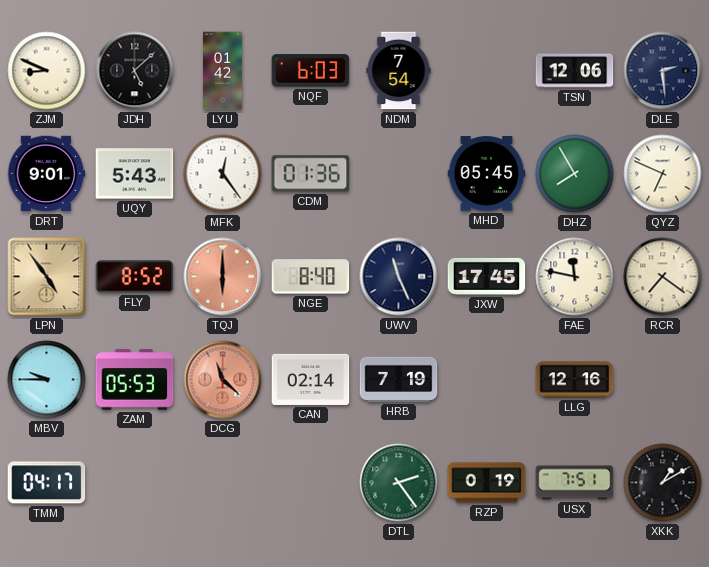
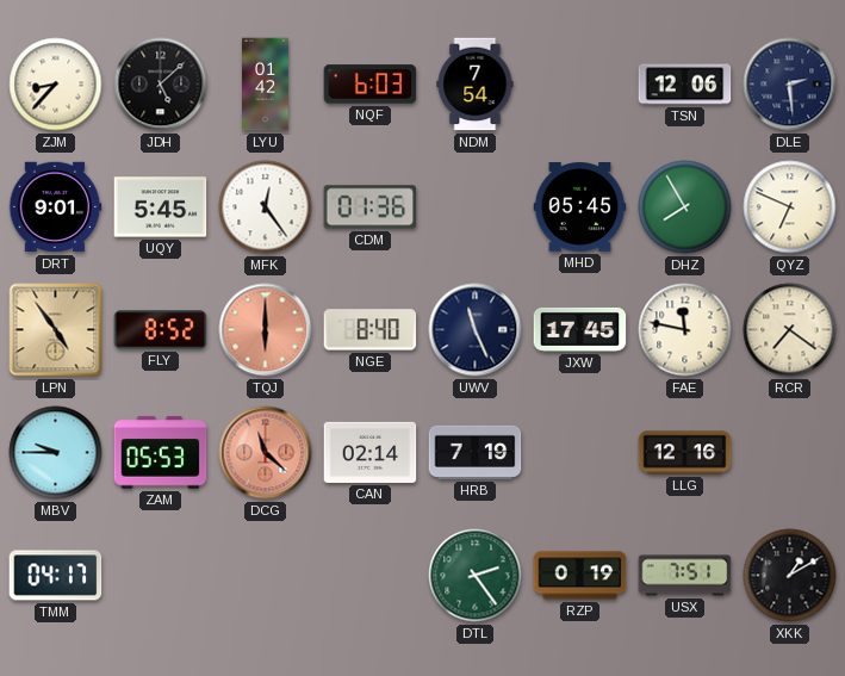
ZJM: 8:49 -> 8:37
UQY: 5:43 -> 5:45
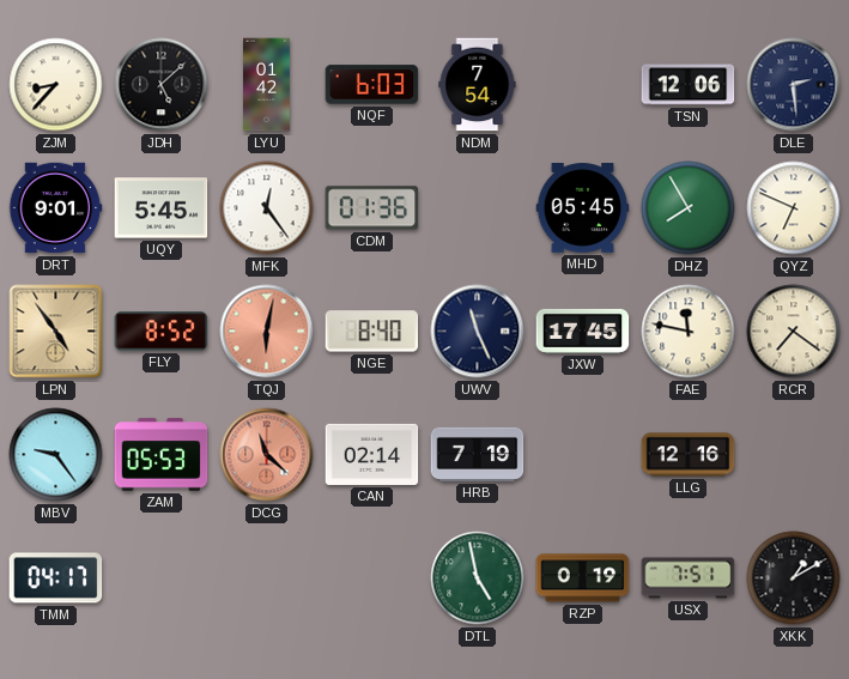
TQJ: 6:00 -> 6:02
MBV: 9:45 -> 9:24
DTL: 2:24 -> 4:58
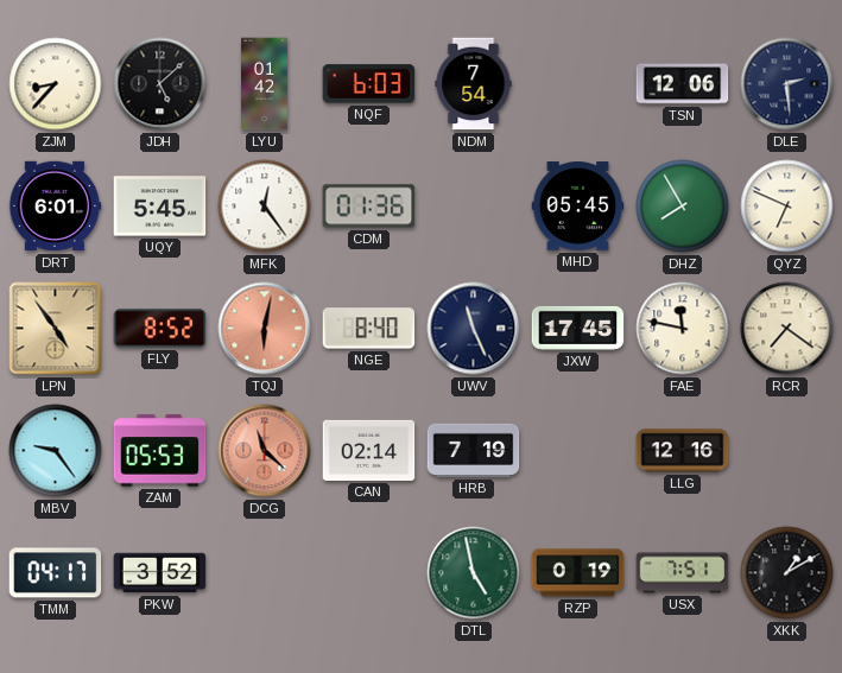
DRT: 9:01 -> 6:01
PKW: none -> 3:52
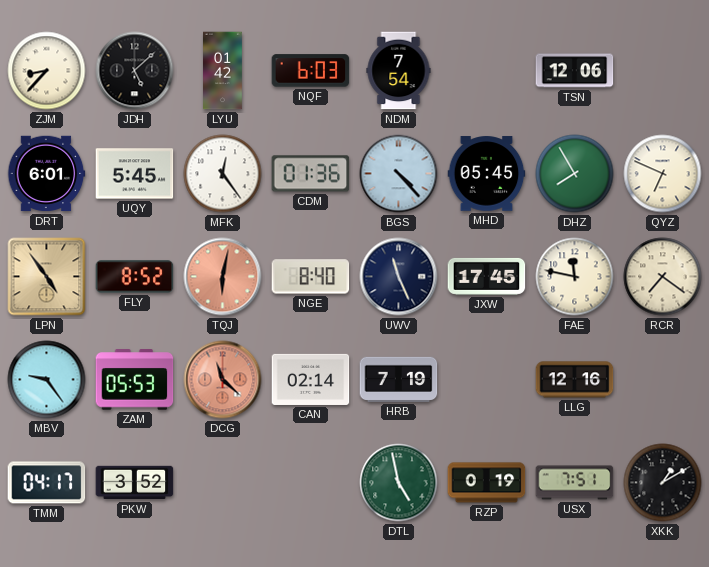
DLE: 2:29 -> none
BGS: none -> 4:23
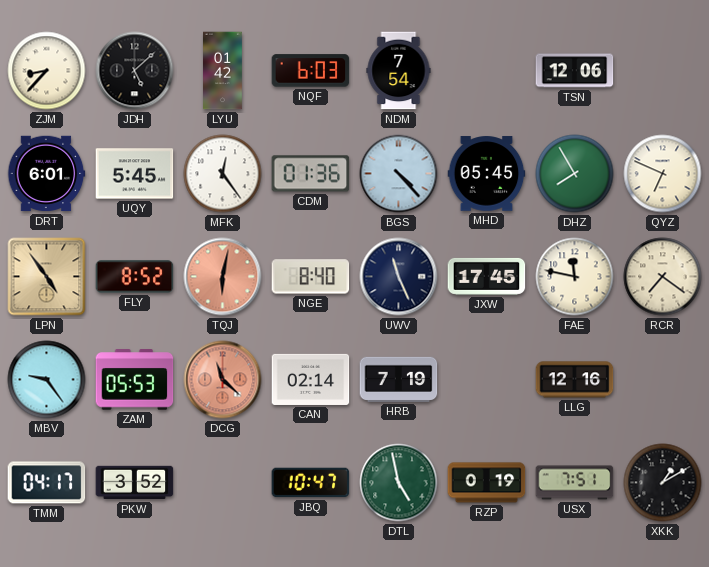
JBQ: none -> 10:47
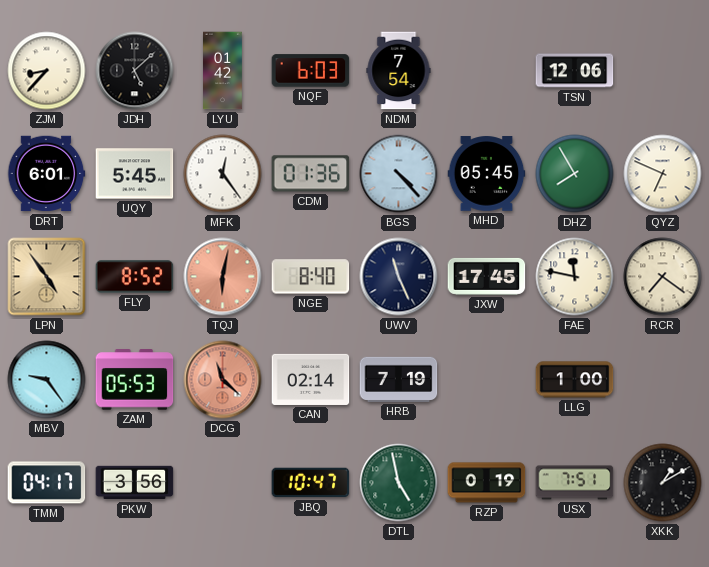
LLG: 12:16 -> 1:00
PKW: 3:52 -> 3:56
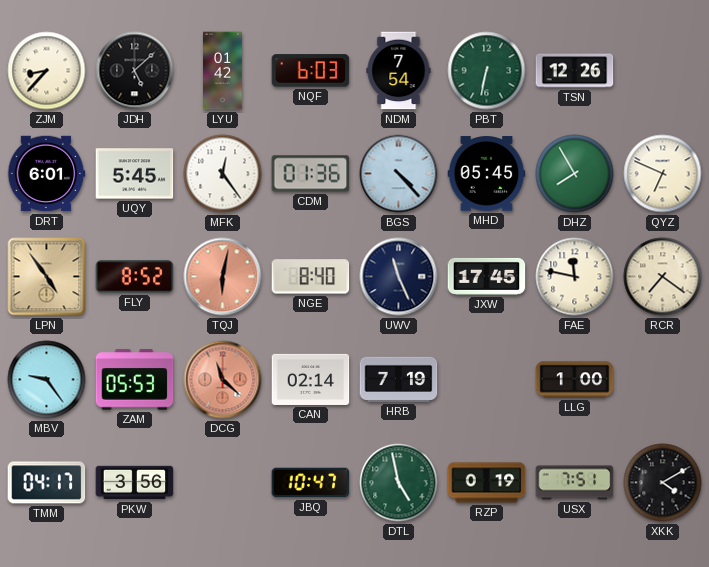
PBT: none -> 6:32
TSN: 12:06 -> 12:26
XKK: 1:10 -> 4:10
